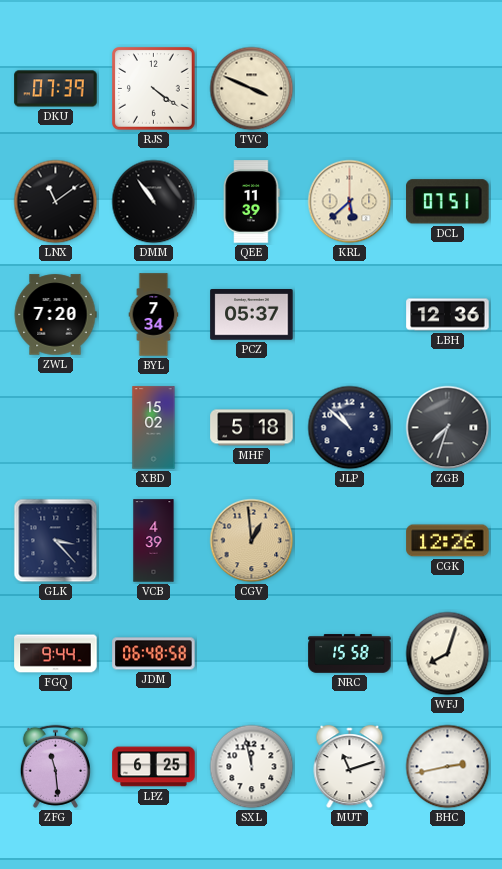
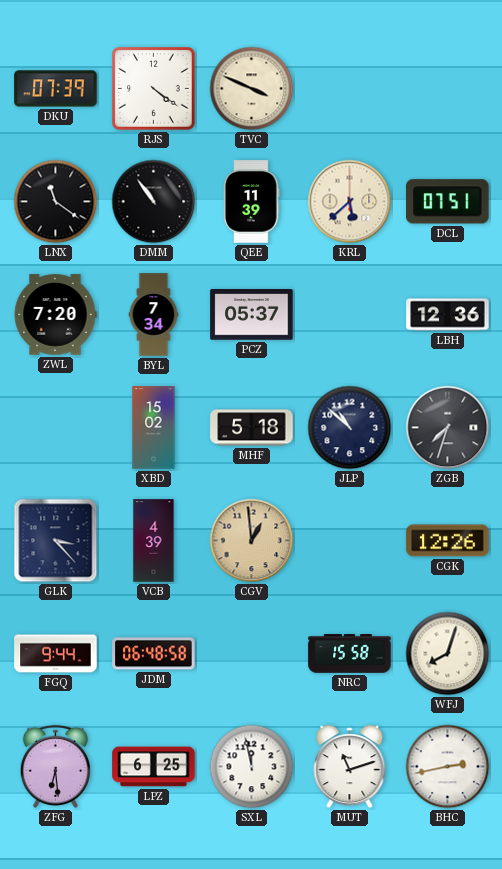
LNX: 11:09 -> 11:21
ZFG: 11:29 -> 6:29
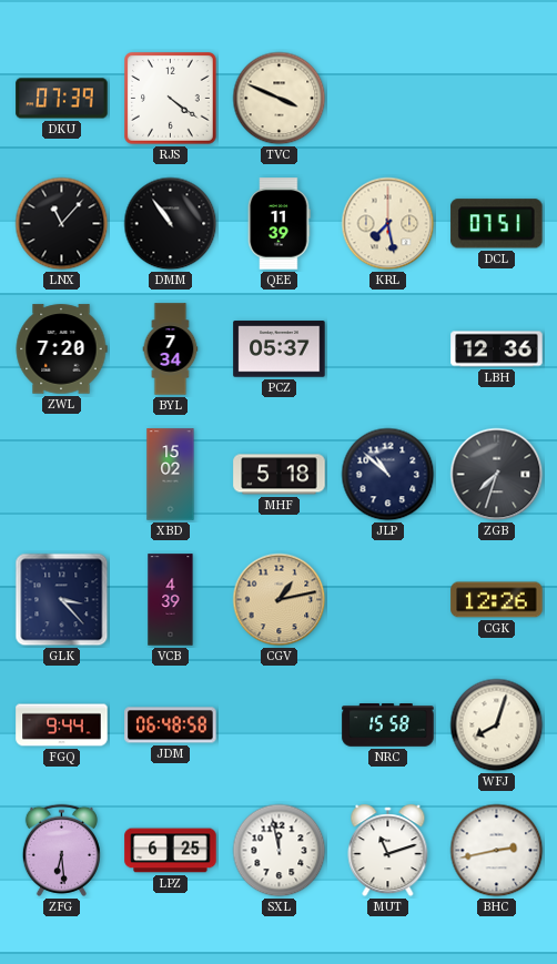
LNX: 11:21 -> 11:07
KRL: 5:38 -> 7:28
CGV: 12:59 -> 1:13
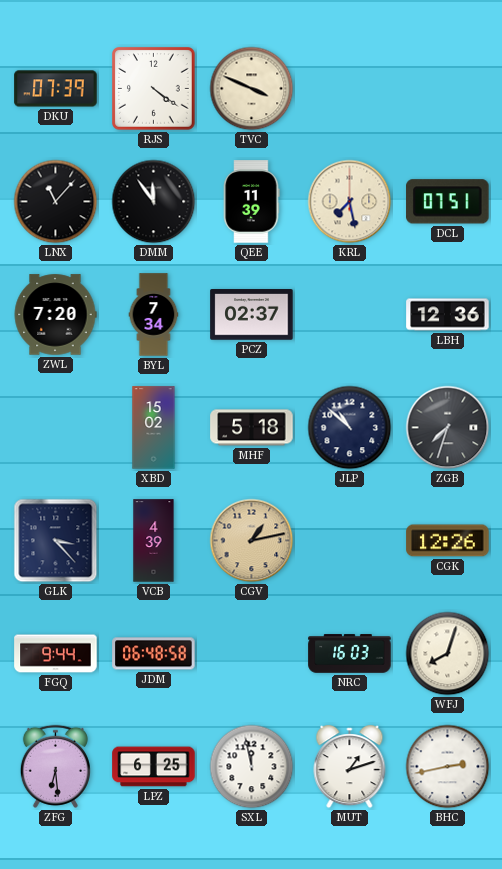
DMM: 10:54 -> 11:54
PCZ: 05:37 -> 02:37
NRC: 15:58 -> 16:03
MUT: 11:12 -> 1:12
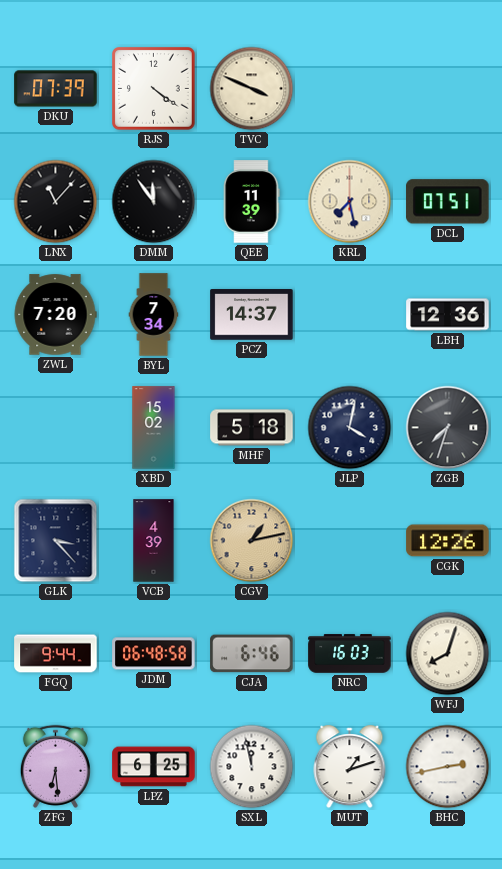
PCZ: 02:37 -> 14:37
JLP: 10:52 -> 4:02
CJA: none -> 6:46
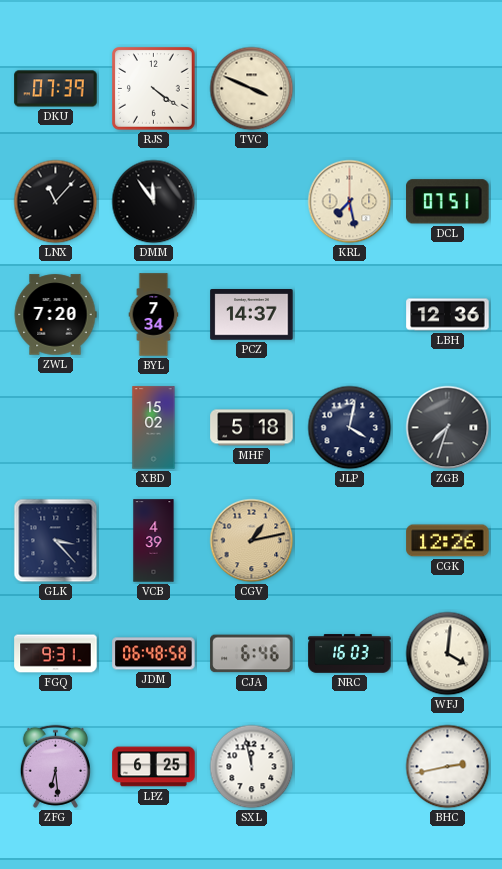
QEE: 11:39 -> none
FGQ: 9:44 -> 9:31
WFJ: 8:03 -> 4:01
MUT: 1:12 -> none
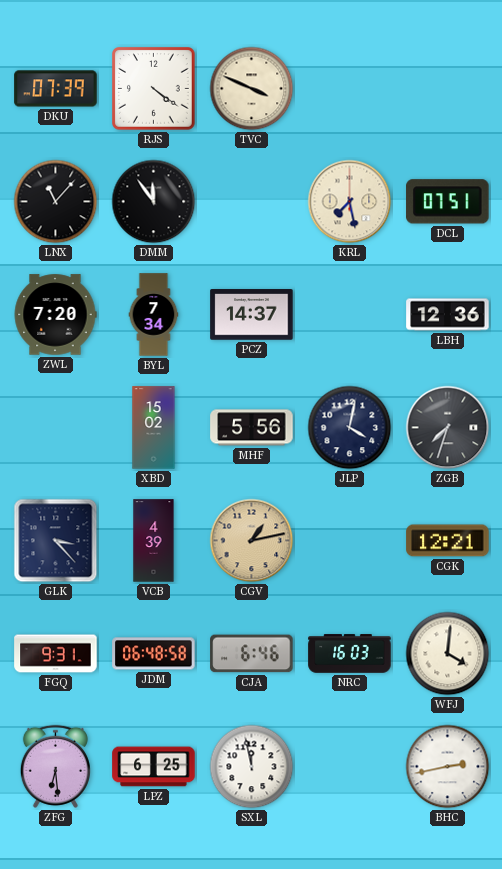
MHF: 5:18 -> 5:56
CGK: 12:26 -> 12:21
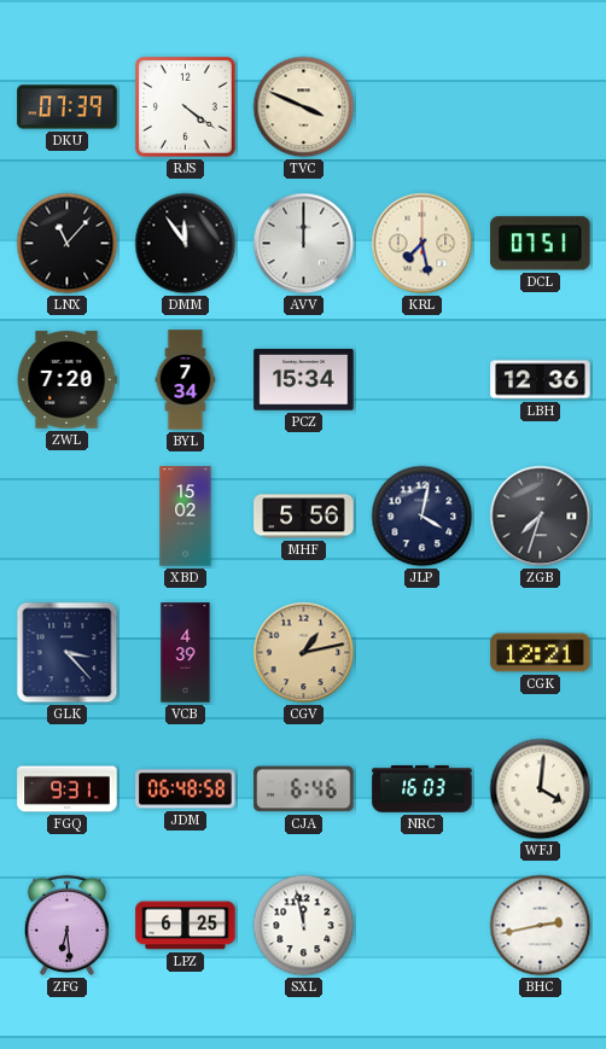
AVV: none -> 12:00
PCZ: 14:37 -> 15:34
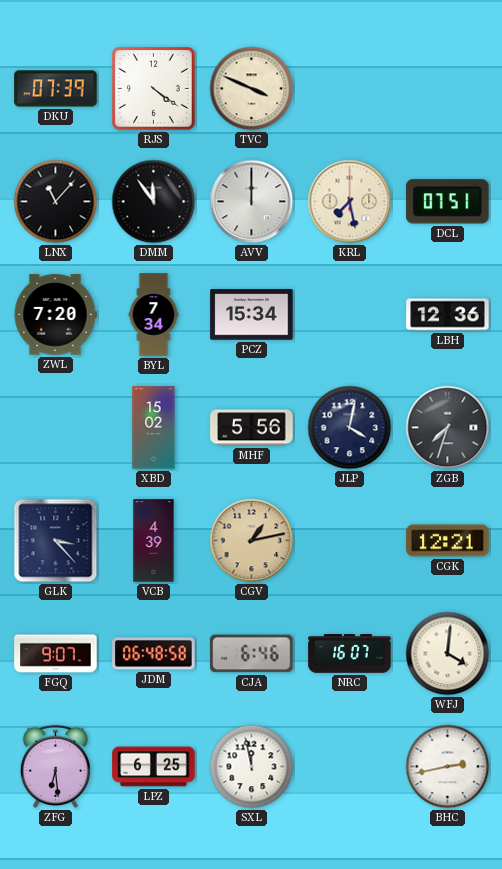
FGQ: 9:31 -> 9:07
NRC: 16:03 -> 16:07
